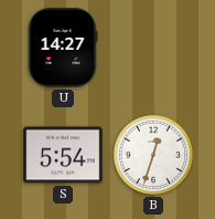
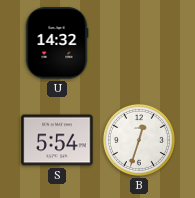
U: 14:27 -> 14:32
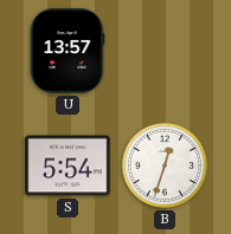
U: 14:32 -> 13:57
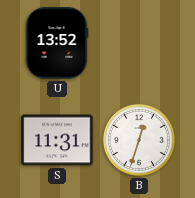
U: 13:57 -> 13:52
S: 5:54 -> 11:31
